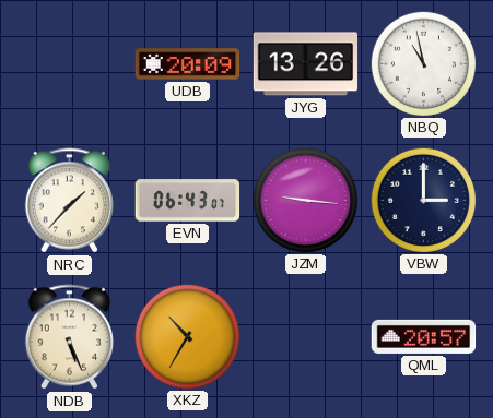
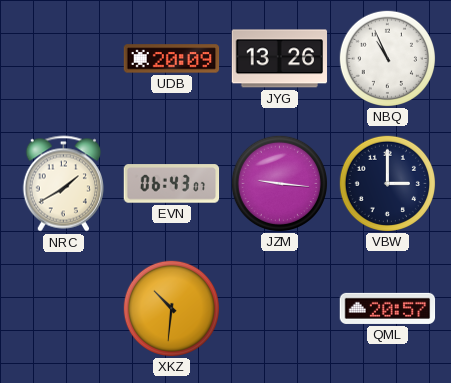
NBQ: 10:58 -> 10:56
NRC: 1:37 -> 1:40
NDB: 5:26 -> none
XKZ: 10:35 -> 10:31
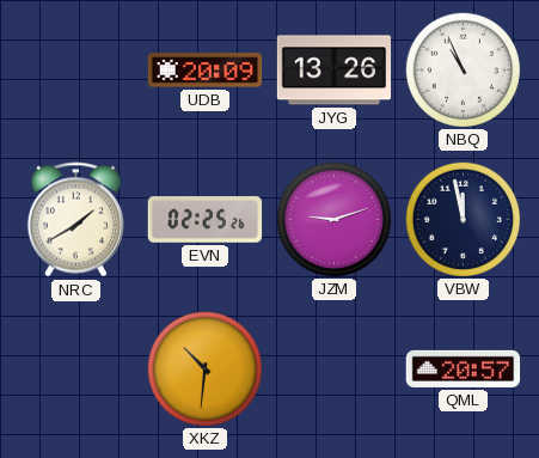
EVN: 06:43 -> 02:25
JZM: 9:16 -> 9:12
VBW: 3:00 -> 11:58
